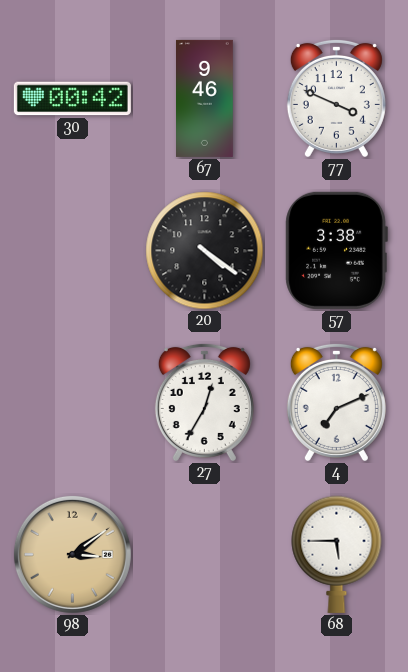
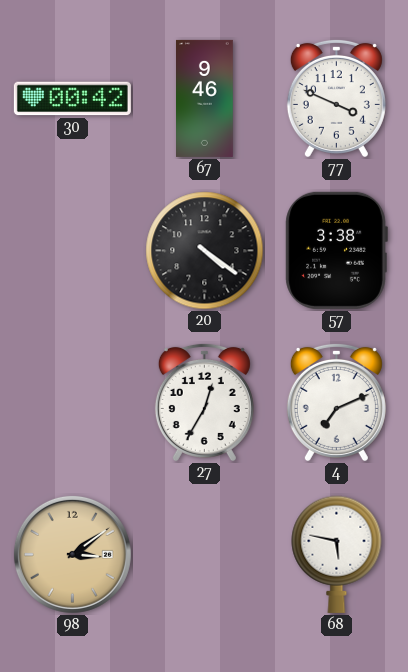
68: 5:45 -> 5:47
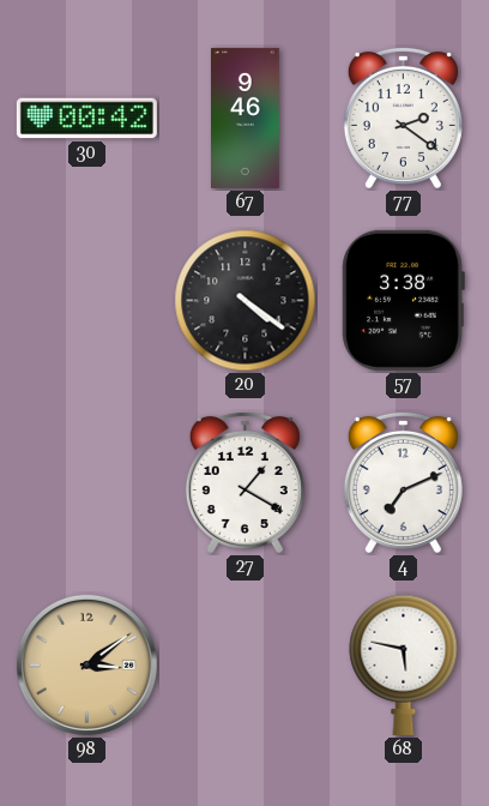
77: 3:49 -> 2:21
27: 12:35 -> 1:20
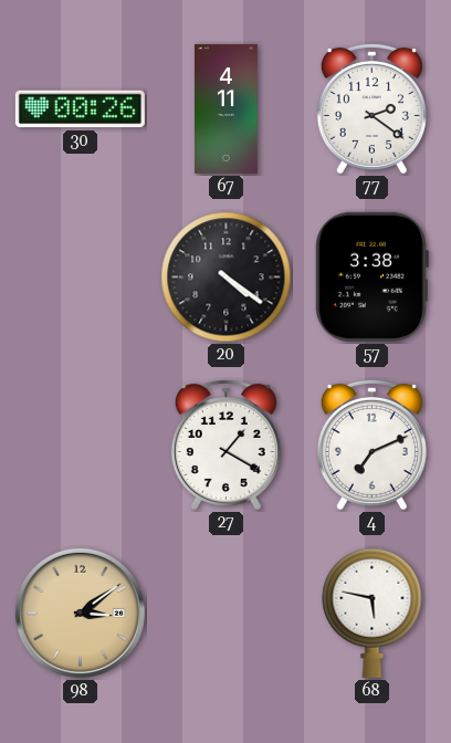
30: 00:42 -> 00:26
67: 9:46 -> 4:11
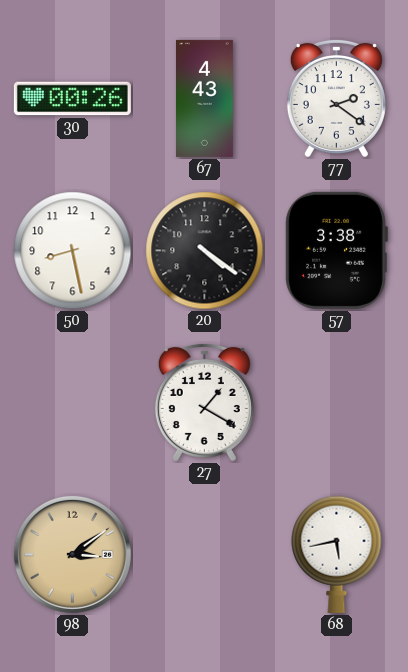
67: 4:11 -> 4:43
50: none -> 8:28
4: 7:11 -> none
68: 5:47 -> 5:43
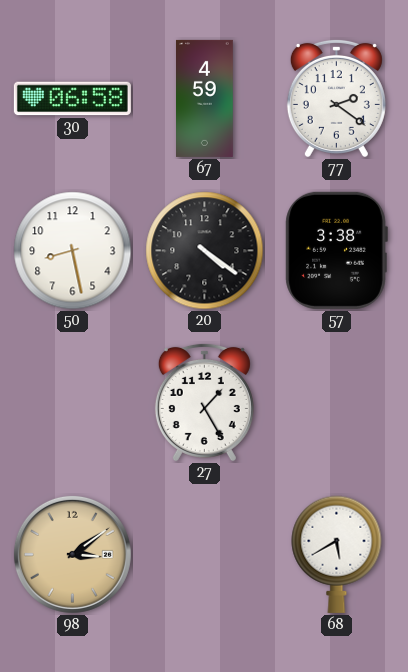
30: 00:26 -> 06:58
67: 4:43 -> 4:59
27: 1:20 -> 1:25
68: 5:43 -> 5:40
